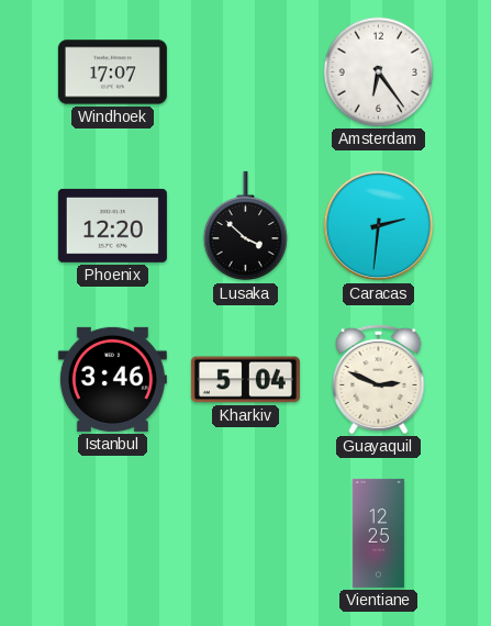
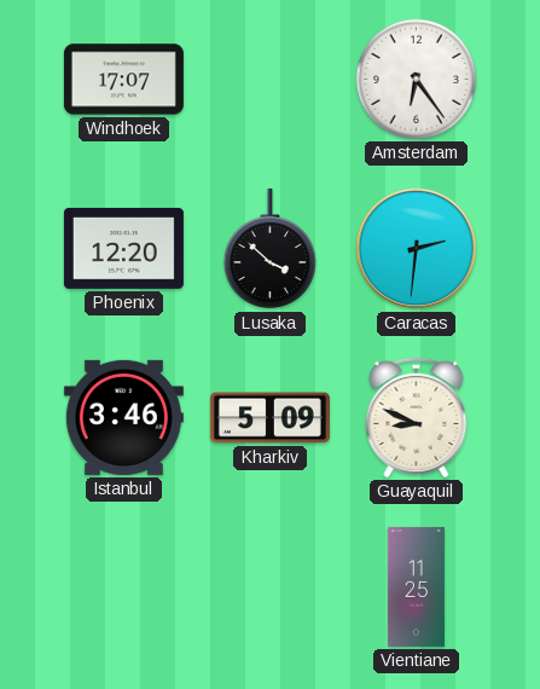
Kharkiv: 5:04 -> 5:09
Guayaquil: 2:49 -> 8:49
Vientiane: 12:25 -> 11:25
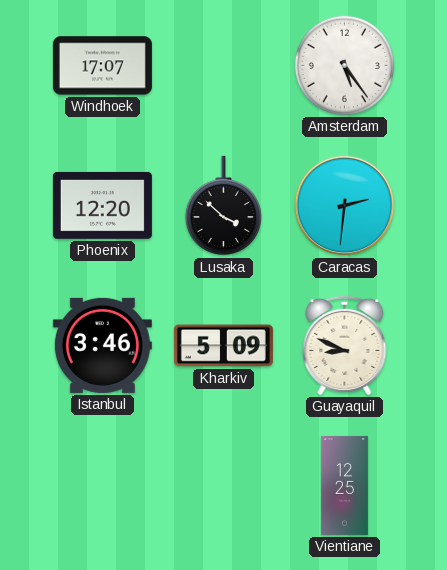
Amsterdam: 6:24 -> 5:24
Vientiane: 11:25 -> 12:25
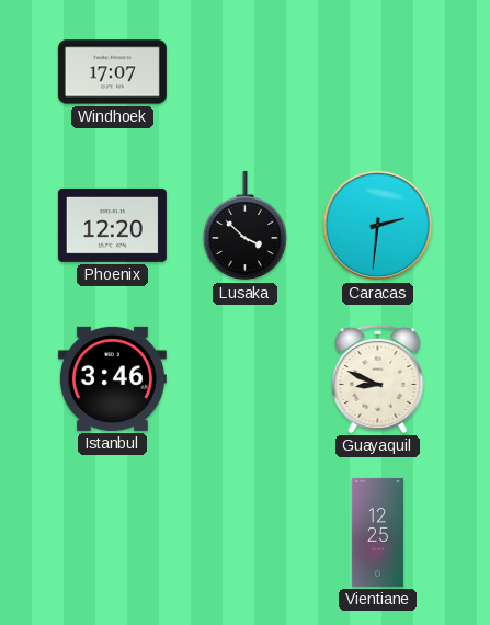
Amsterdam: 5:24 -> none
Kharkiv: 5:09 -> none
